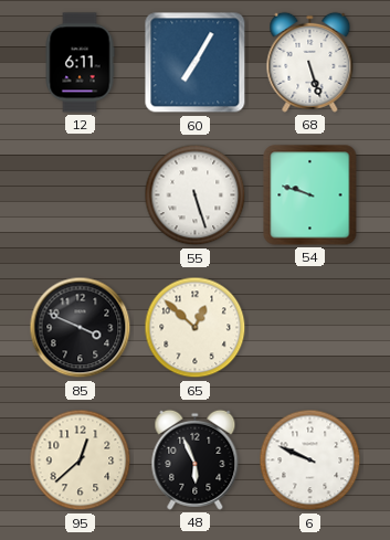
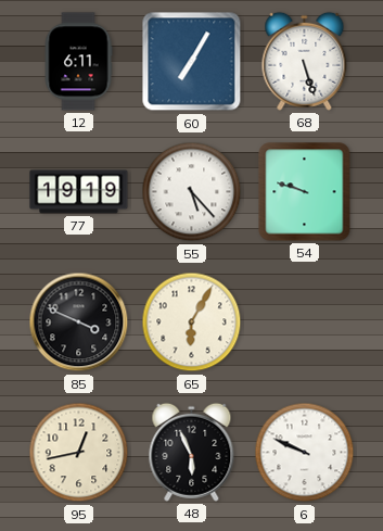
77: none -> 19:19
55: 5:27 -> 5:23
65: 12:52 -> 6:05
95: 12:38 -> 12:43
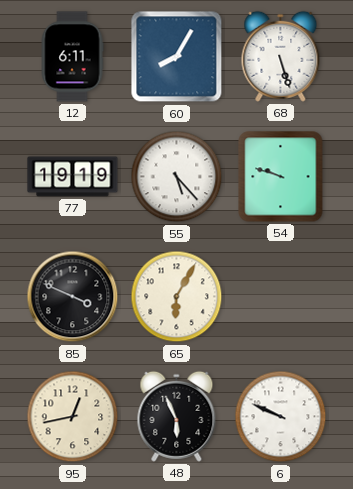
60: 7:05 -> 8:05
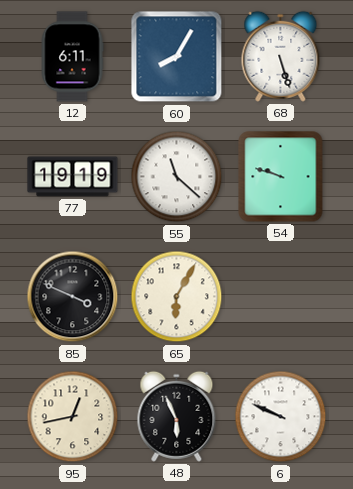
55: 5:23 -> 11:22
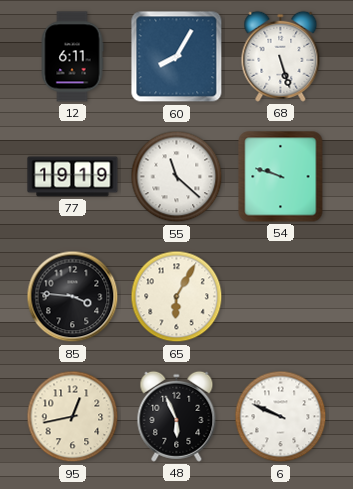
85: 3:49 -> 3:46
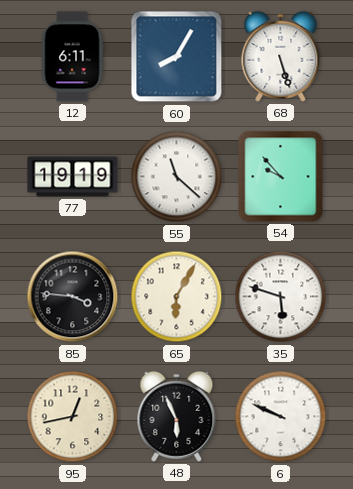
54: 9:48 -> 9:53
35: none -> 5:48
